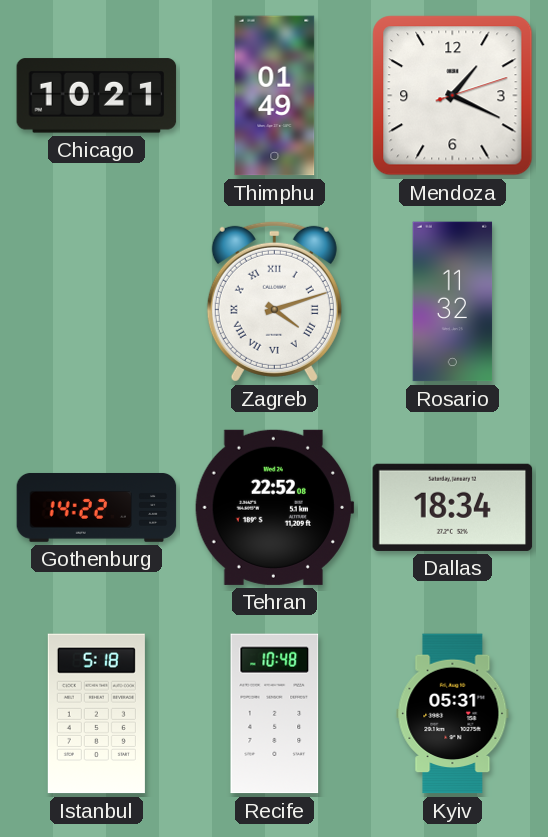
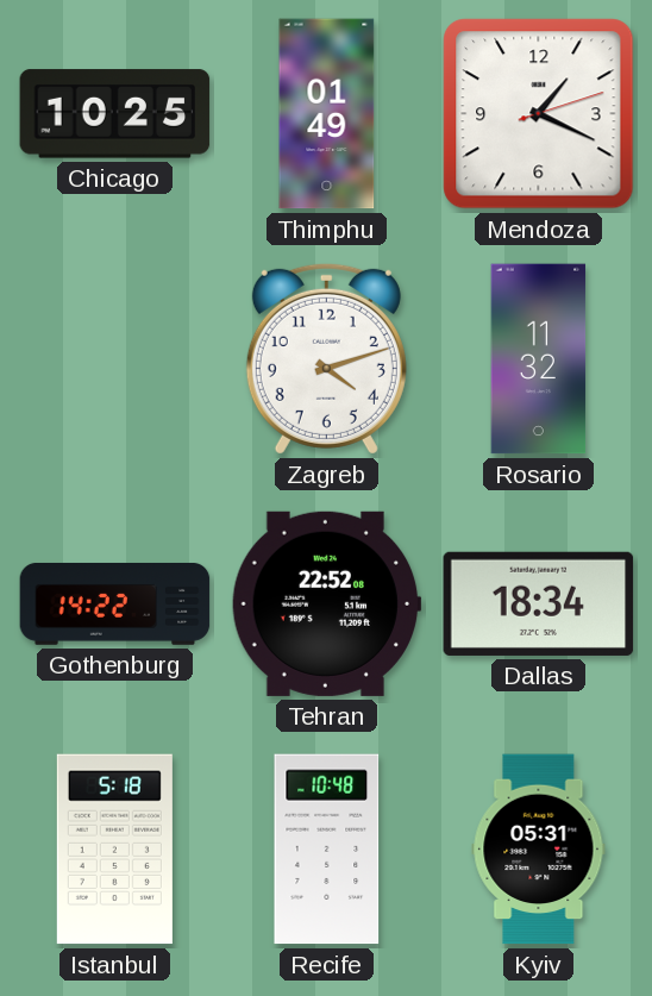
Chicago: 10:21 -> 10:25
Zagreb numerals: Roman -> Arabic
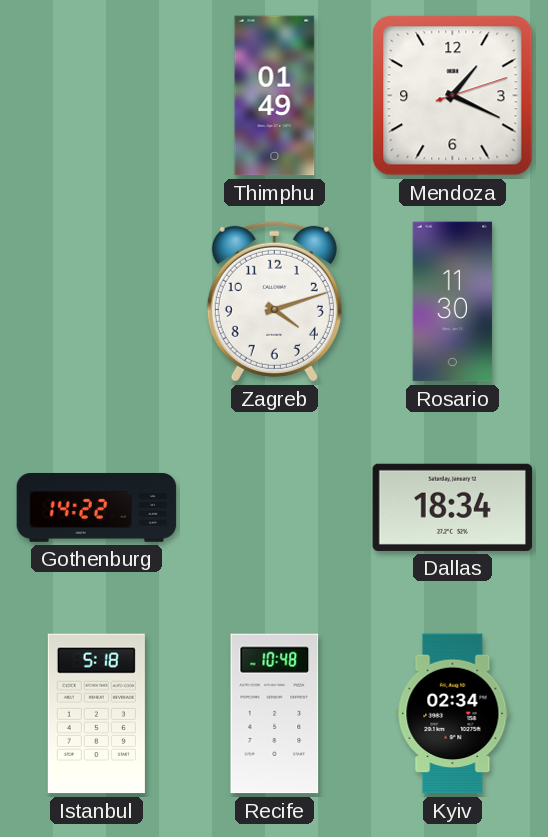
Chicago: 10:25 -> none
Rosario: 11:32 -> 11:30
Tehran: 22:52 -> none
Kyiv: 05:31 -> 02:34
